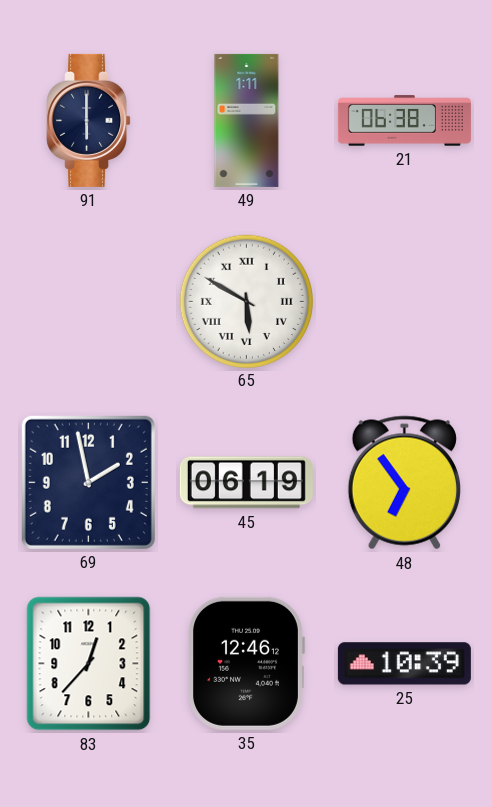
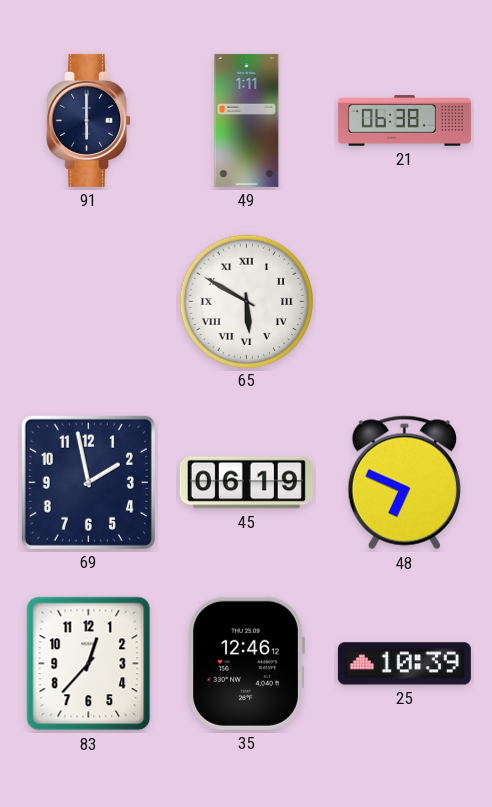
48: 6:54 -> 6:49
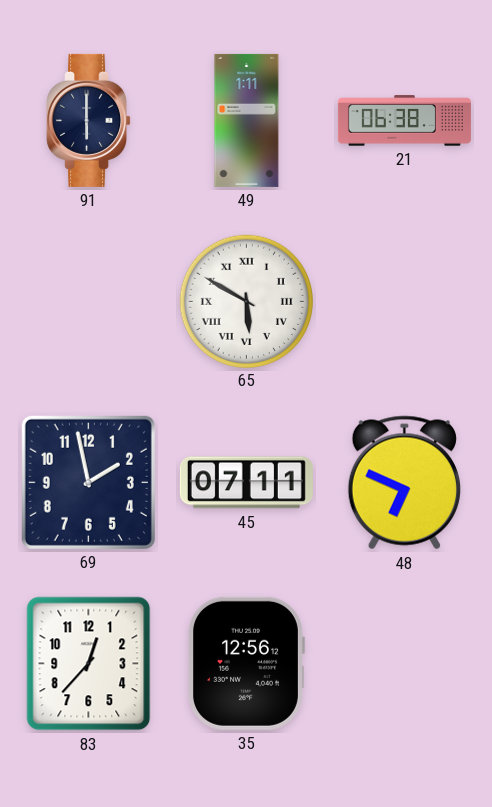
45: 06:19 -> 07:11
35: 12:46 -> 12:56
25: 10:39 -> none
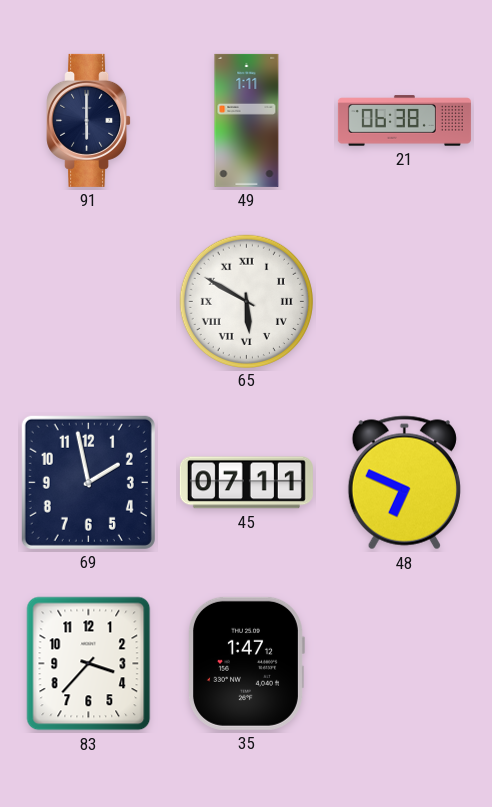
83: 12:37 -> 3:37
35: 12:56 -> 1:47
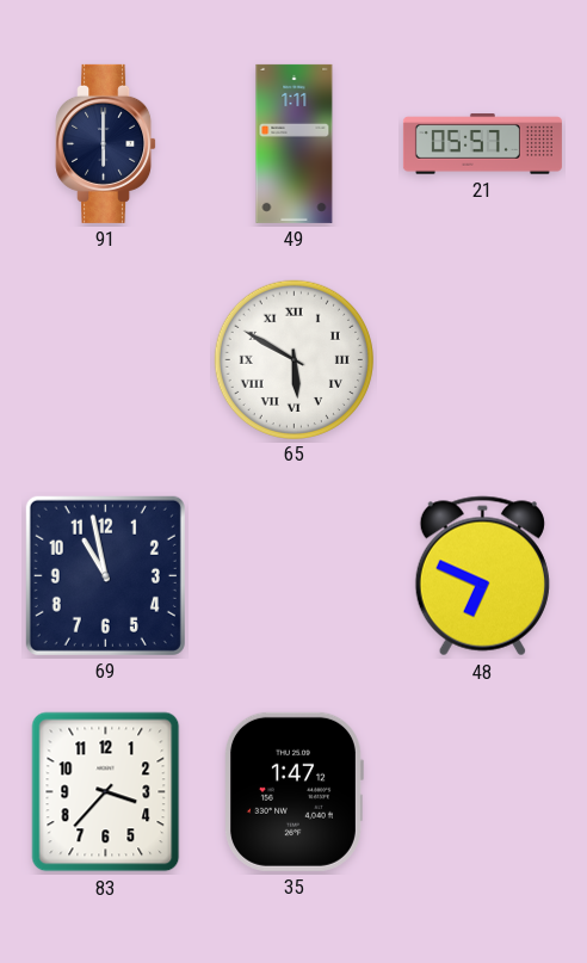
21: 06:38 -> 05:57
69: 1:58 -> 10:58
45: 07:11 -> none
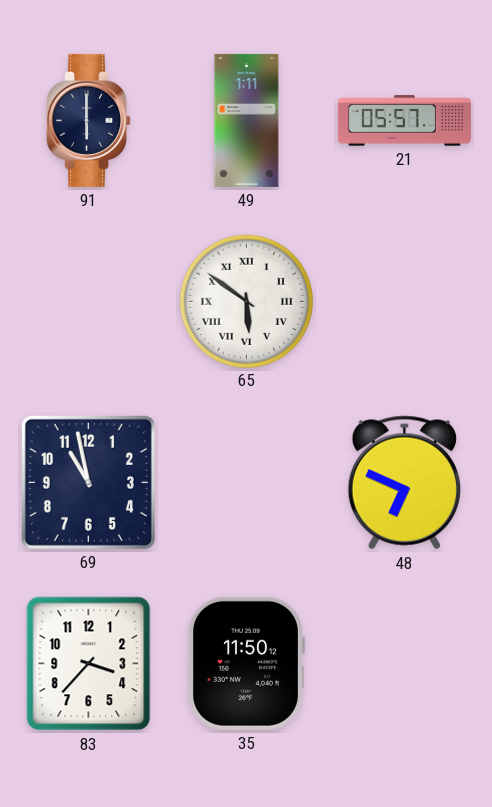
65: 5:50 -> 5:51
35: 1:47 -> 11:50
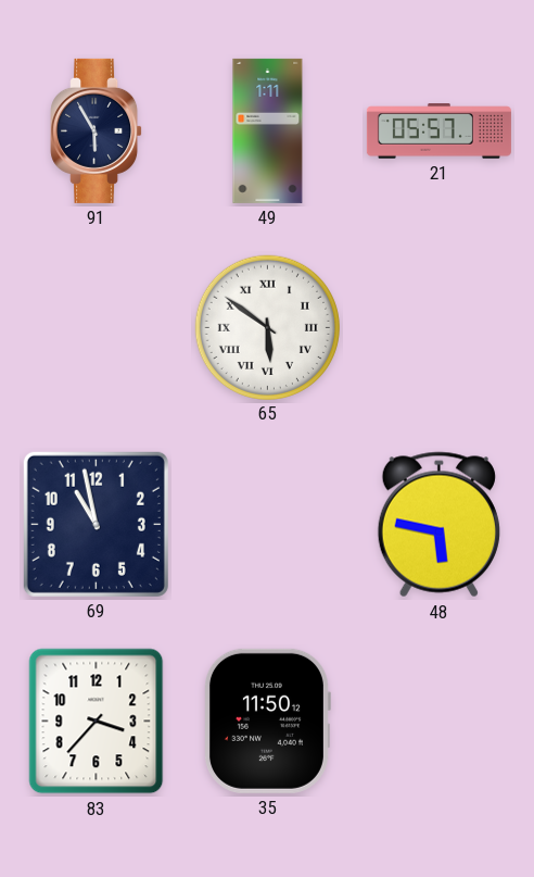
91: 6:00 -> 5:55
48: 6:49 -> 5:47
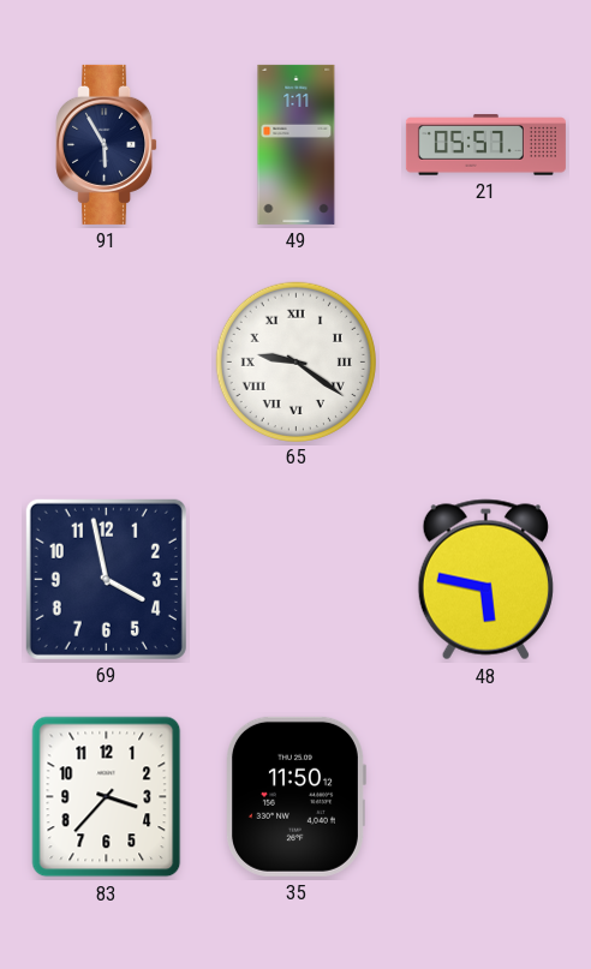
65: 5:51 -> 9:21
69: 10:58 -> 3:58
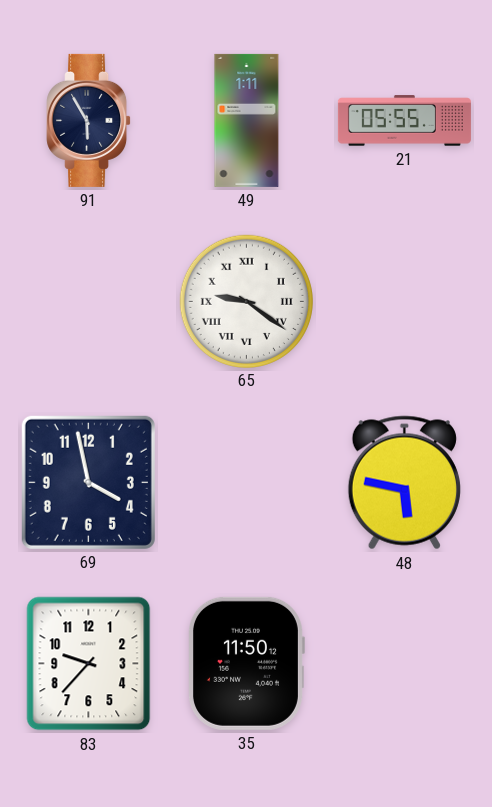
21: 05:57 -> 05:55
83: 3:37 -> 9:37
